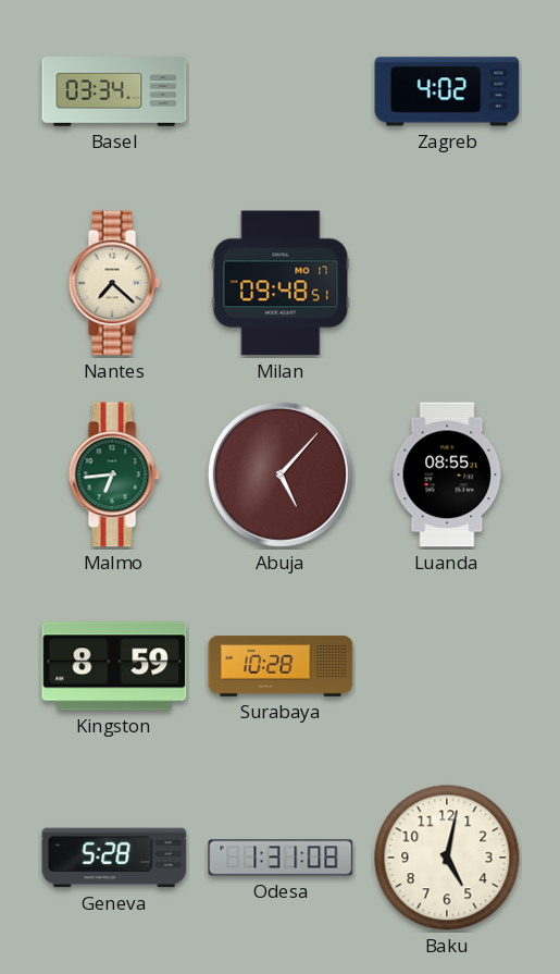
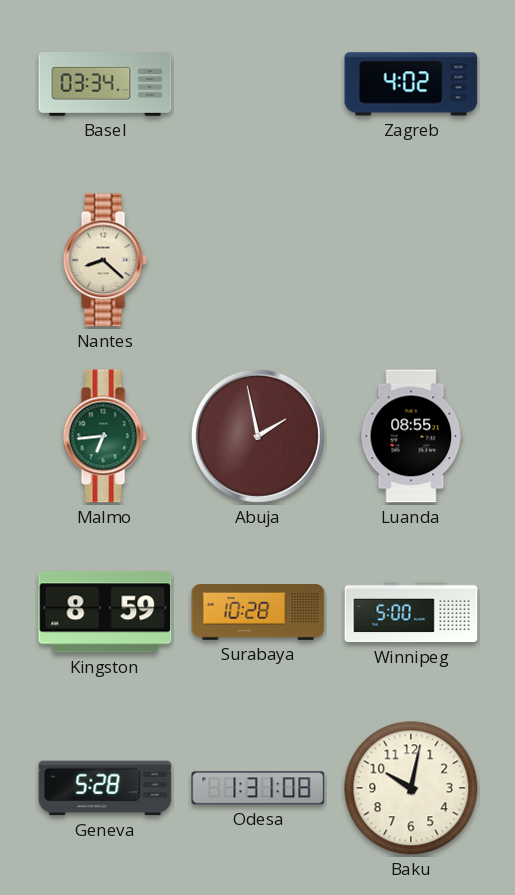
Nantes: 7:22 -> 8:22
Milan: 09:48 -> none
Abuja: 5:07 -> 1:58
Winnipeg: none -> 5:00
Baku: 5:02 -> 10:02
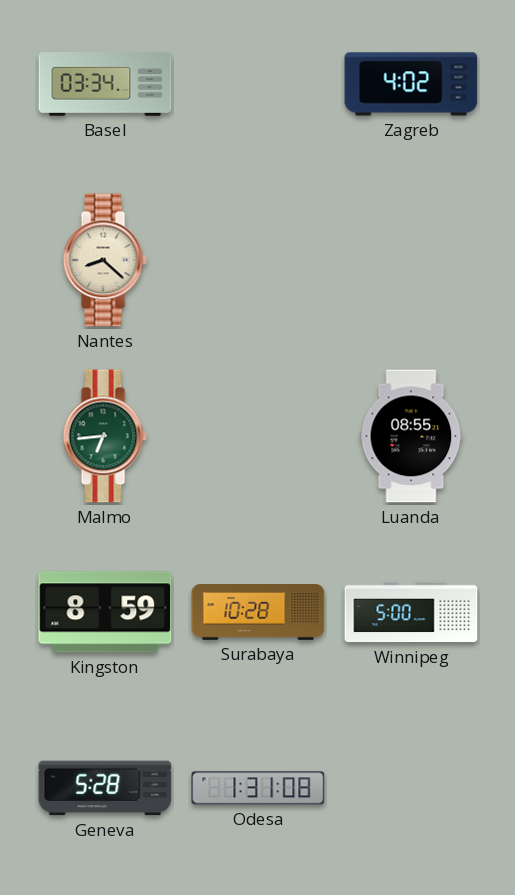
Abuja: 1:58 -> none
Baku: 10:02 -> none
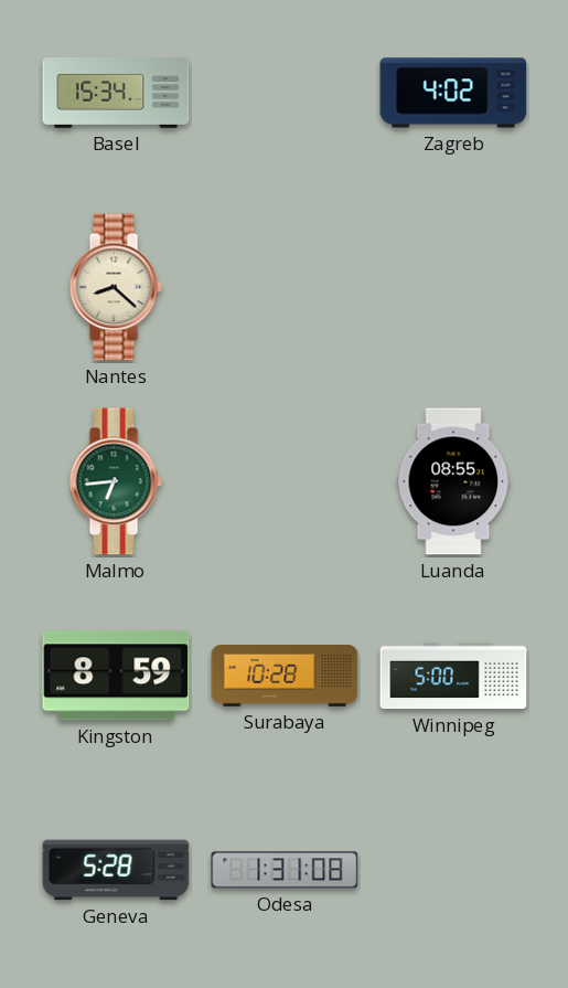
Basel: 03:34 -> 15:34
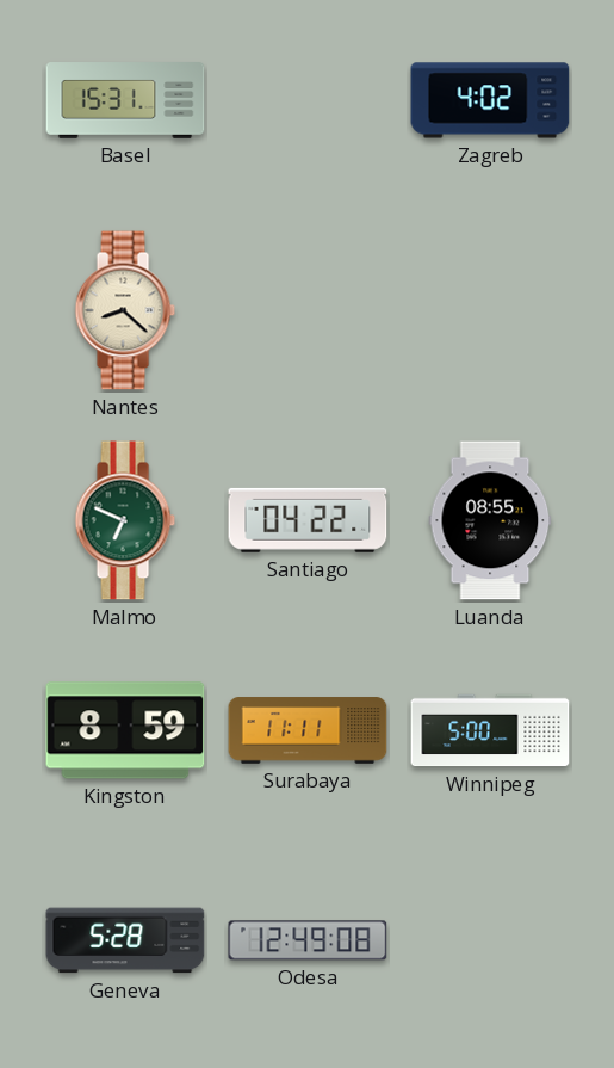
Basel: 15:34 -> 15:31
Malmo: 6:44 -> 6:49
Santiago: none -> 04:22
Surabaya: 10:28 -> 11:11
Odesa: 1:31 -> 12:49
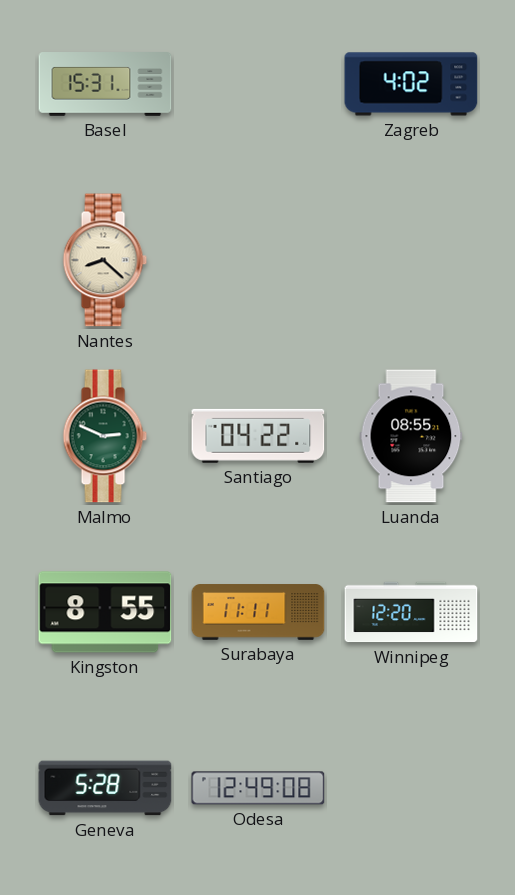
Malmo: 6:49 -> 2:49
Kingston: 8:59 -> 8:55
Winnipeg: 5:00 -> 12:20
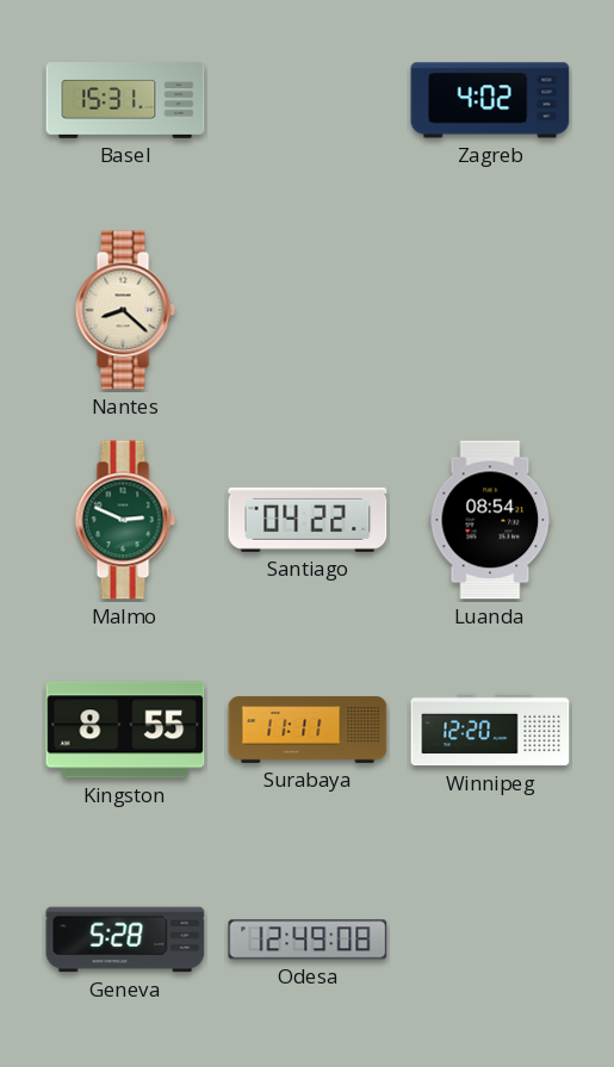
Luanda: 08:55 -> 08:54
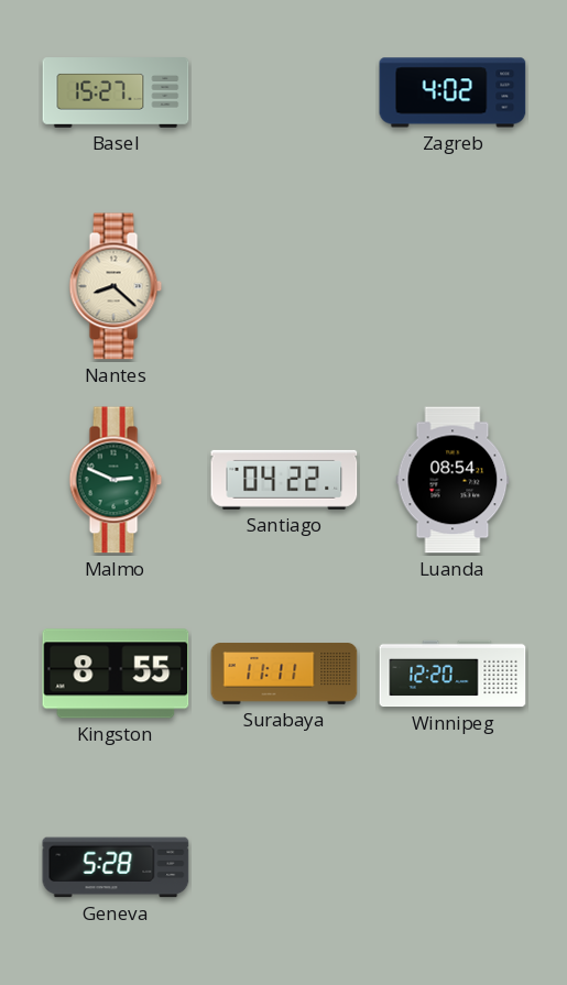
Basel: 15:31 -> 15:27
Odesa: 12:49 -> none
